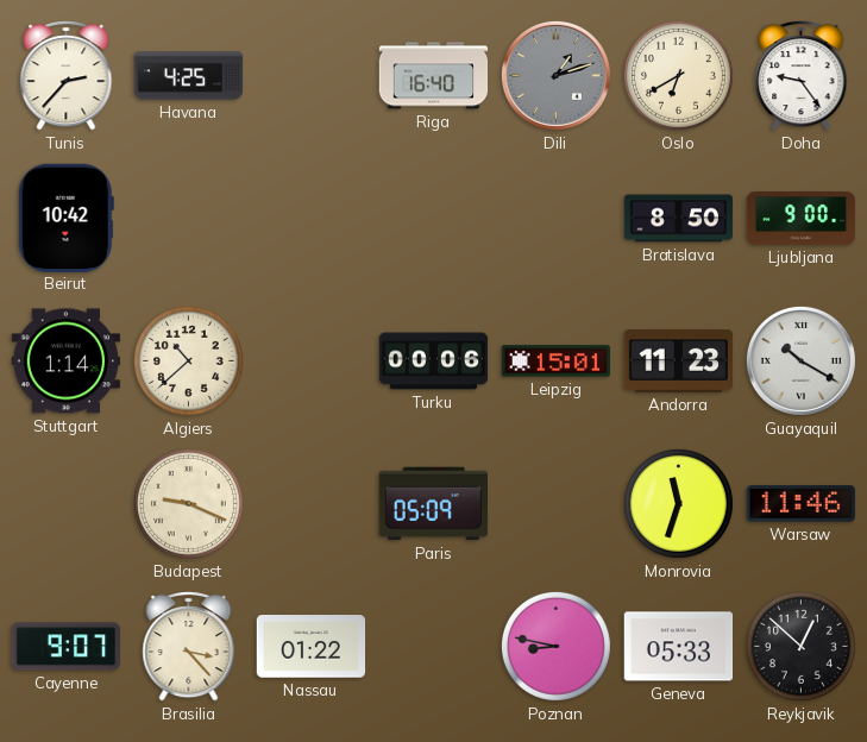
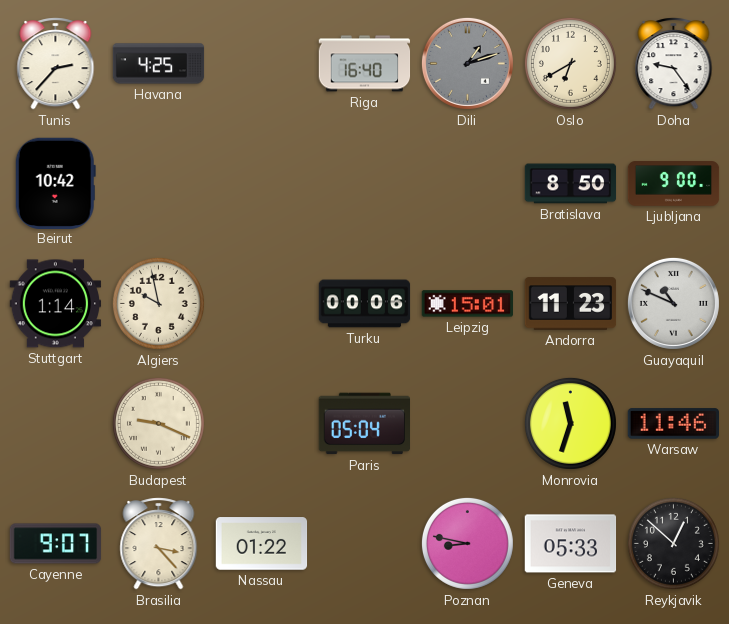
Algiers: 10:38 -> 9:58
Guayaquil: 10:20 -> 10:49
Paris: 05:09 -> 05:04
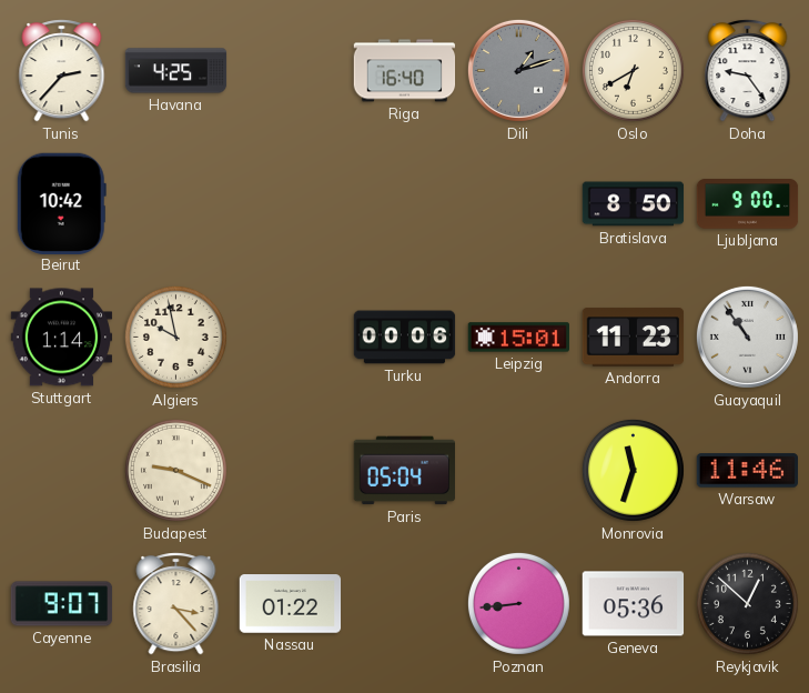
Guayaquil: 10:49 -> 10:54
Poznan: 8:47 -> 8:44
Geneva: 05:33 -> 05:36
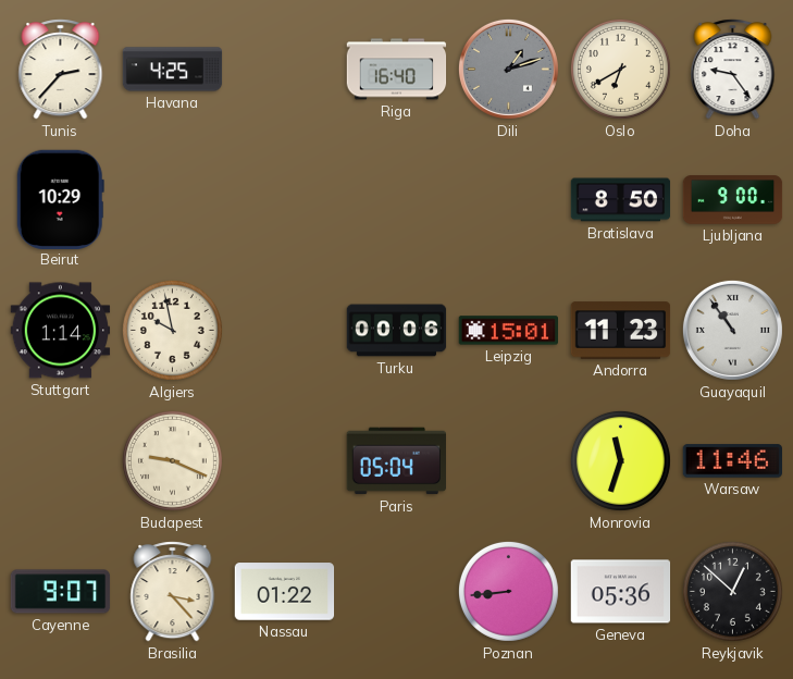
Beirut: 10:42 -> 10:29
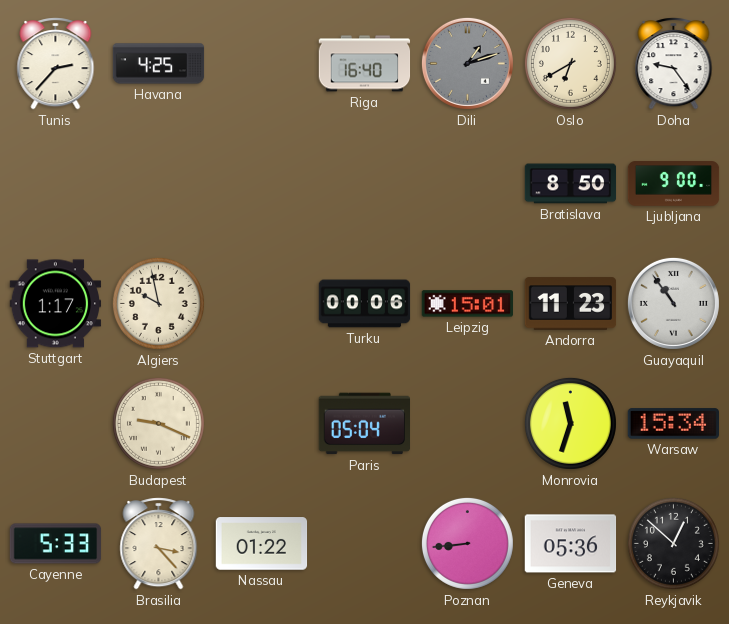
Beirut: 10:29 -> none
Stuttgart: 1:14 -> 1:17
Warsaw: 11:46 -> 15:34
Cayenne: 9:07 -> 5:33
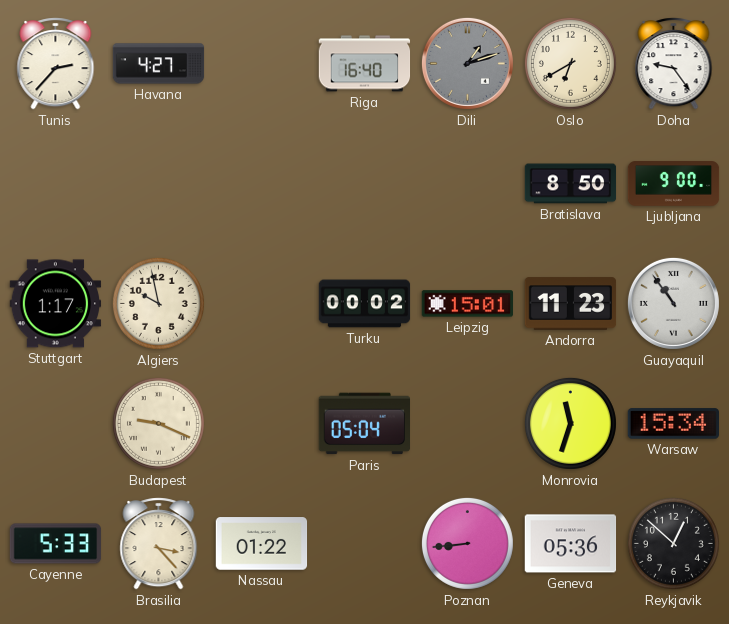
Havana: 4:25 -> 4:27
Turku: 00:06 -> 00:02
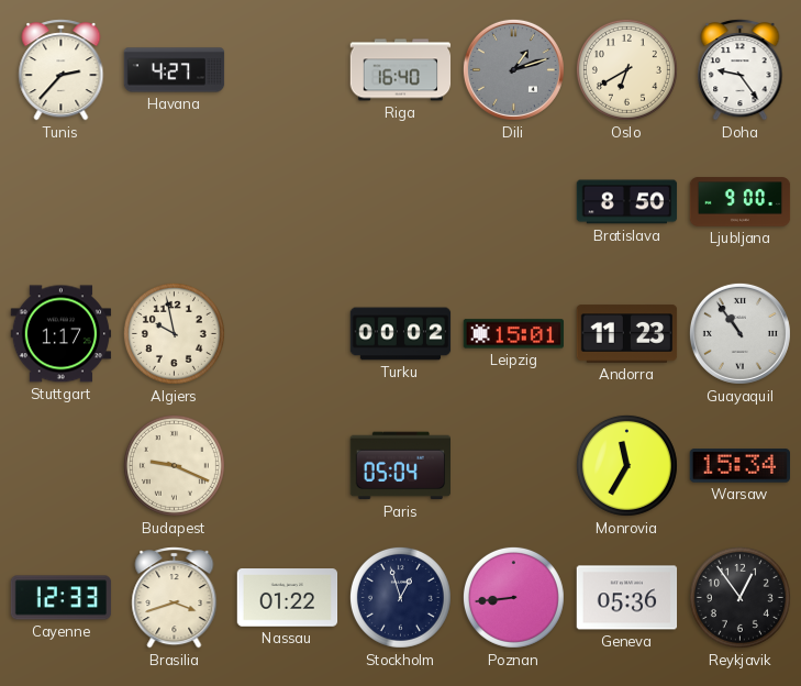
Monrovia: 11:33 -> 11:35
Cayenne: 5:33 -> 12:33
Brasilia: 3:23 -> 3:42
Stockholm: none -> 12:57
Reykjavik: 12:52 -> 12:54
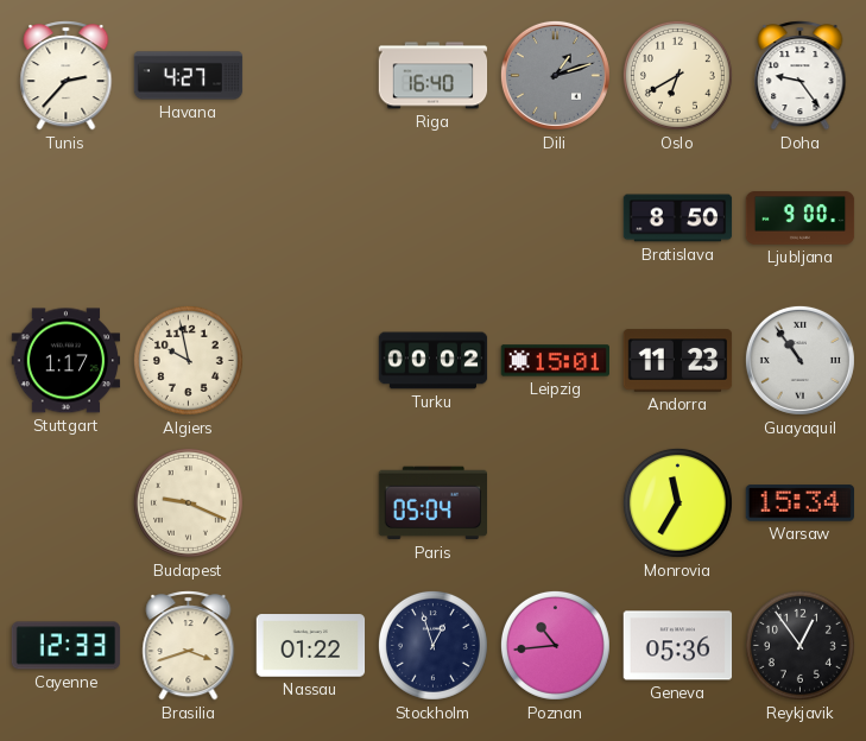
Poznan: 8:44 -> 10:44
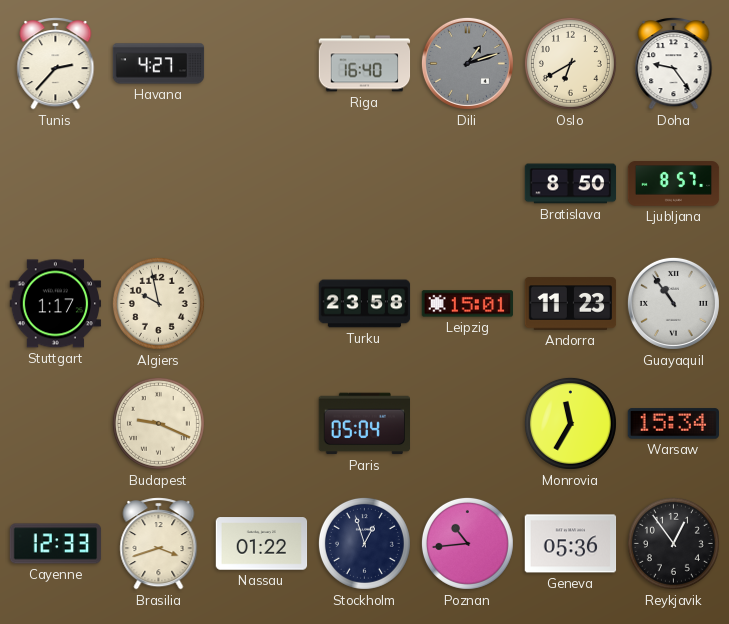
Ljubljana: 9:00 -> 8:57
Turku: 00:02 -> 23:58
